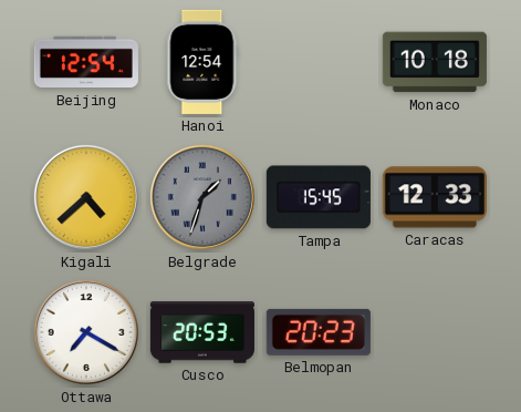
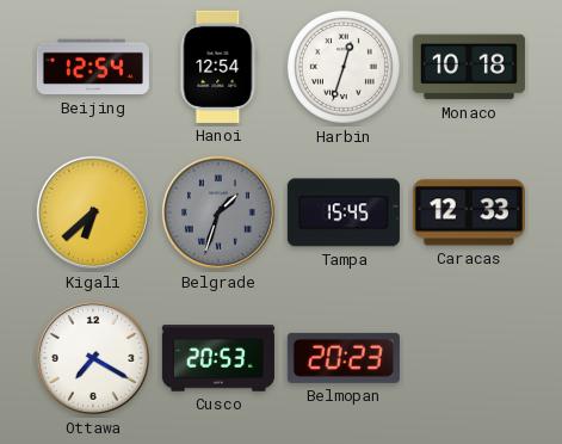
Harbin: none -> 12:33
Kigali: 4:38 -> 6:38
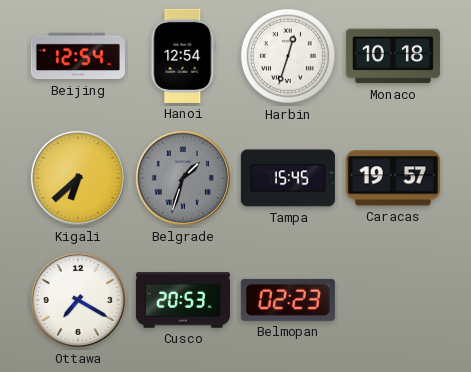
Caracas: 12:33 -> 19:57
Belmopan: 20:23 -> 02:23
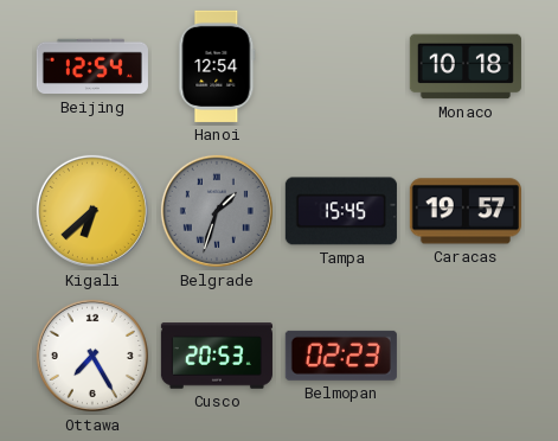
Harbin: 12:33 -> none
Ottawa: 7:20 -> 7:25
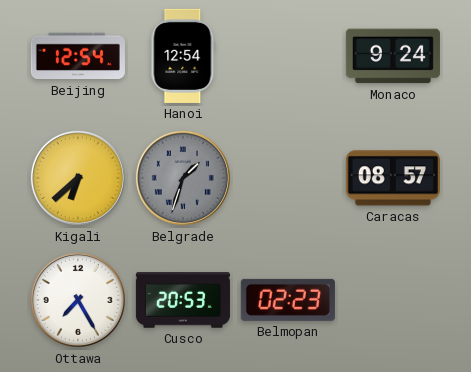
Monaco: 10:18 -> 9:24
Tampa: 15:45 -> none
Caracas: 19:57 -> 08:57
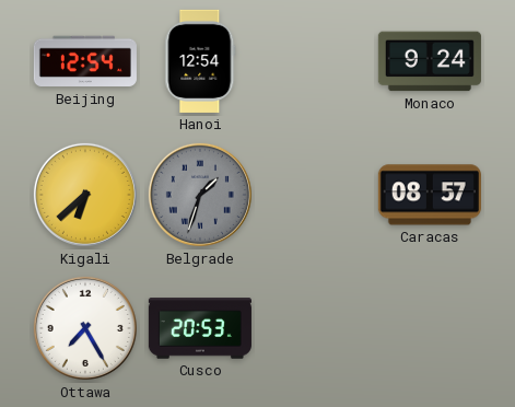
Belmopan: 02:23 -> none
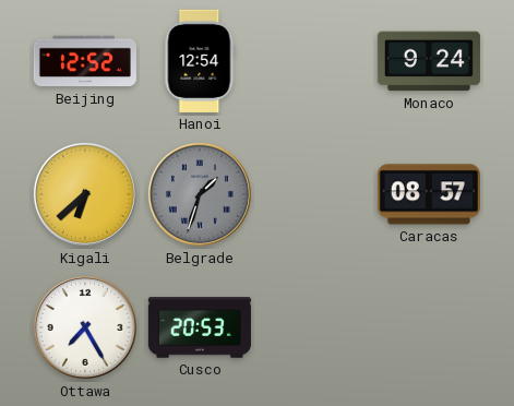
Beijing: 12:54 -> 12:52
